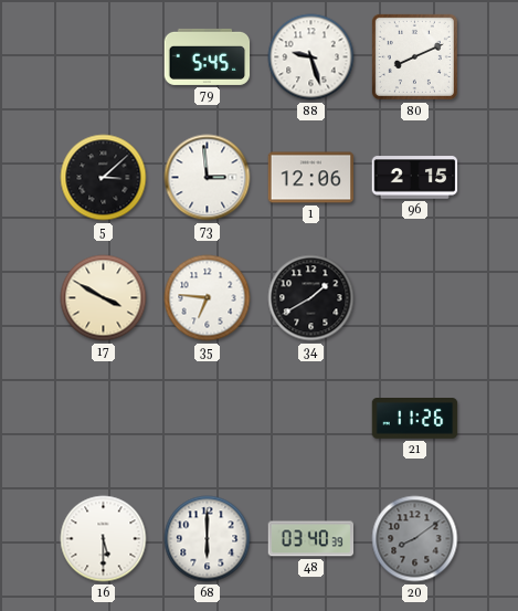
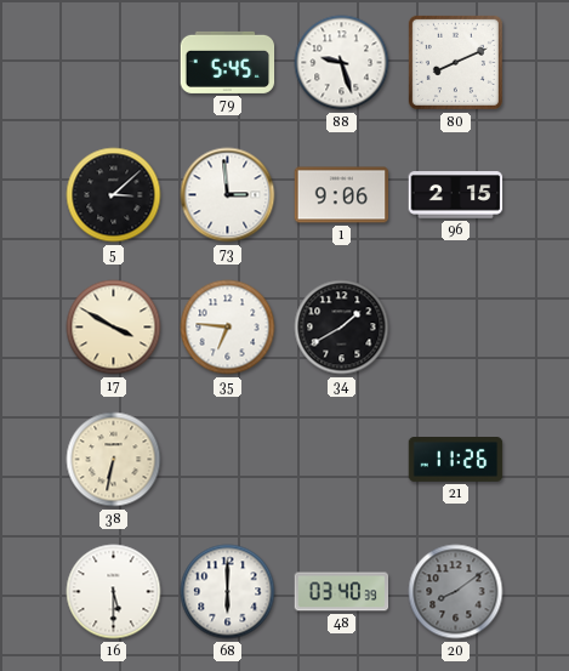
1: 12:06 -> 9:06
38: none -> 6:32
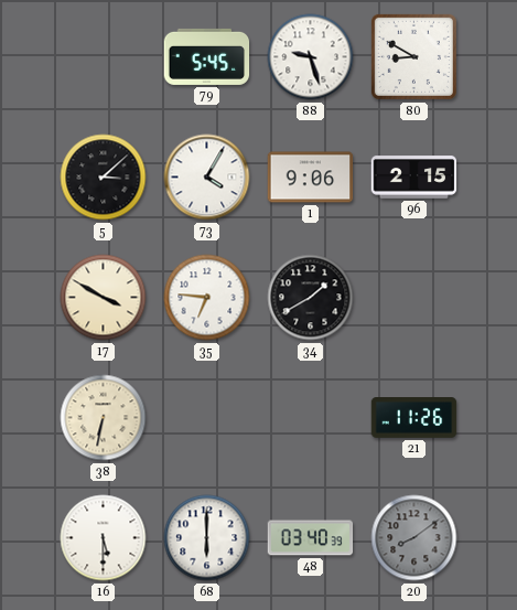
80: 8:11 -> 8:50
73: 2:59 -> 4:05
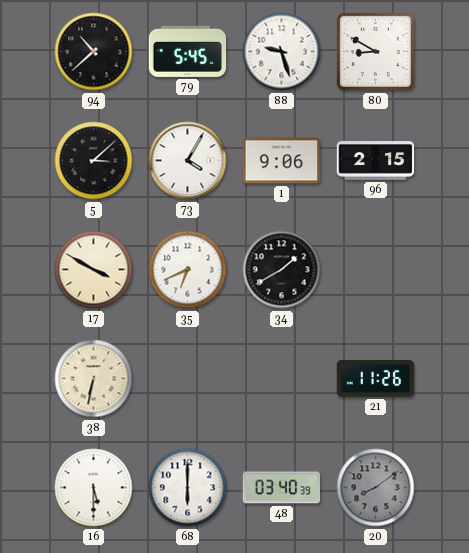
94: none -> 10:38
35: 6:46 -> 6:41
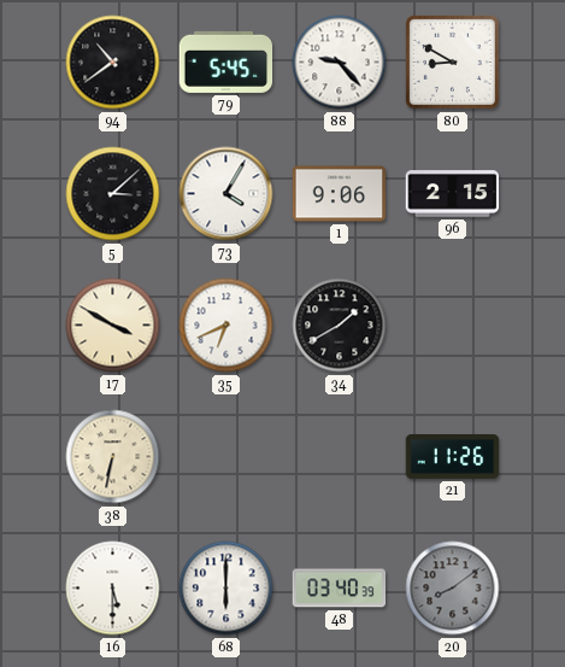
94: 10:38 -> 10:39
88: 9:27 -> 9:23
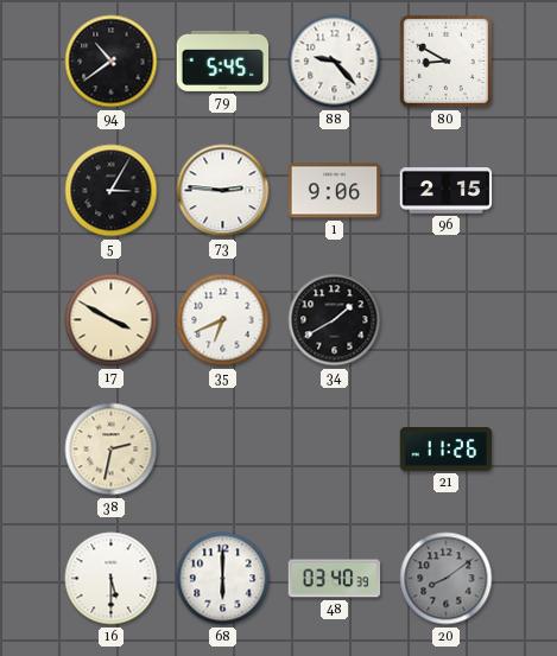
5: 3:08 -> 3:05
73: 4:05 -> 2:46
38: 6:32 -> 2:32
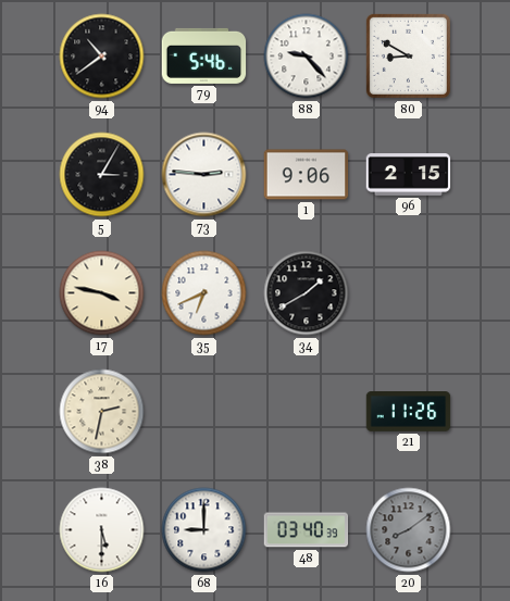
79: 5:45 -> 5:46
17: 3:50 -> 3:47
68: 6:00 -> 9:00
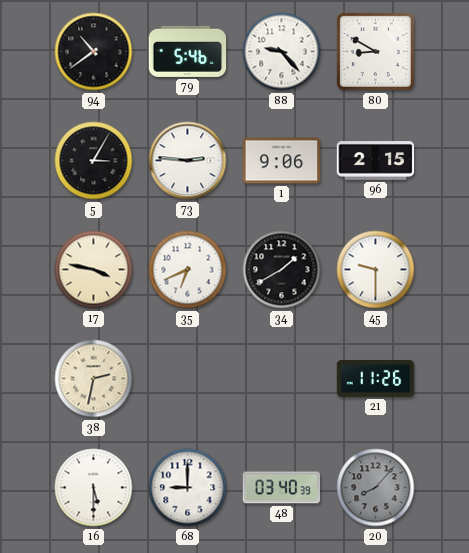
45: none -> 9:30
20: 8:09 -> 8:07
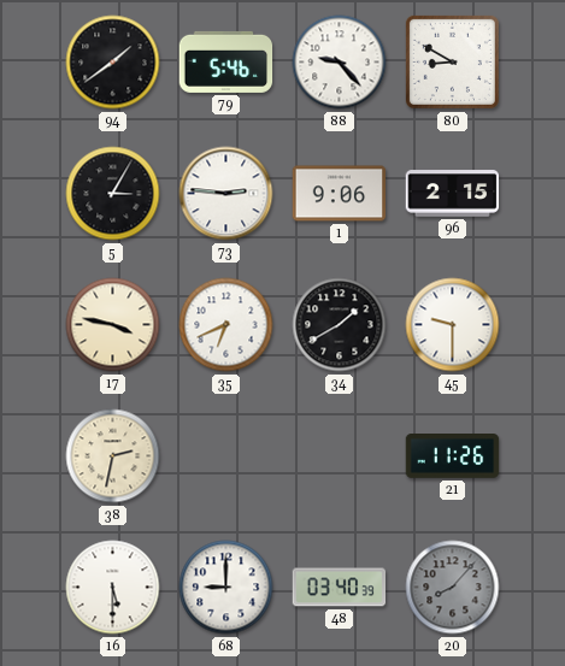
94: 10:39 -> 1:39
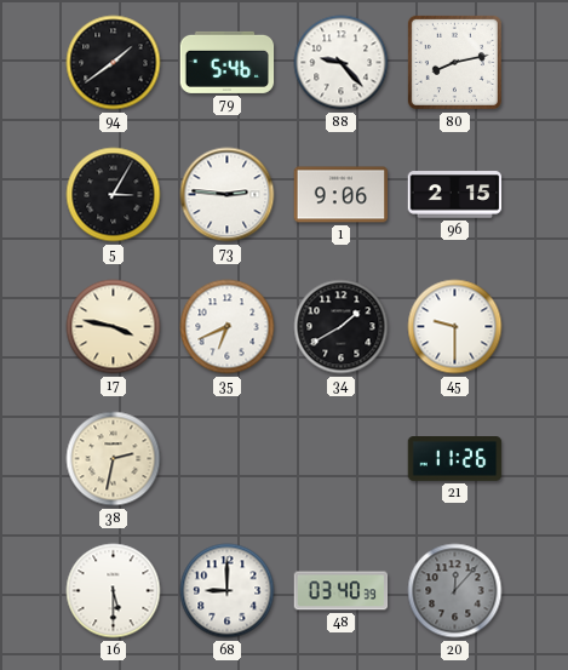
80: 8:50 -> 8:13
20: 8:07 -> 12:07
